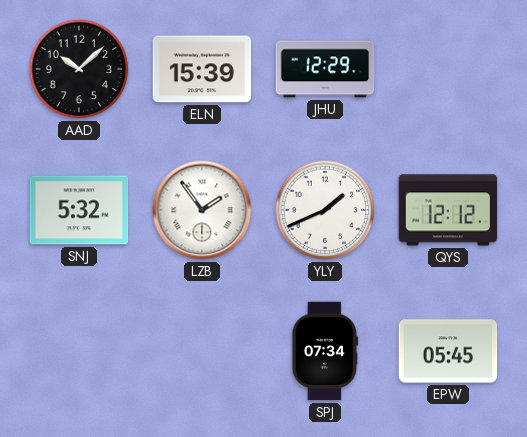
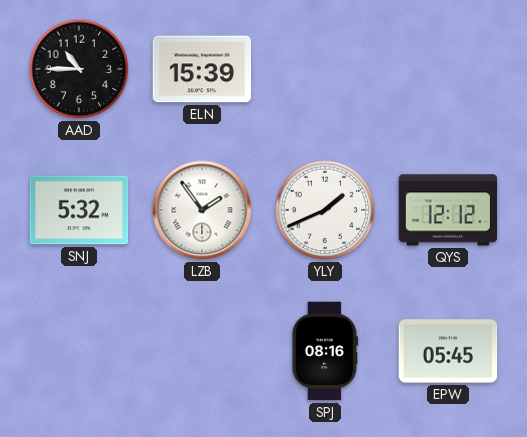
AAD: 10:08 -> 10:45
JHU: 12:29 -> none
SPJ: 07:34 -> 08:16
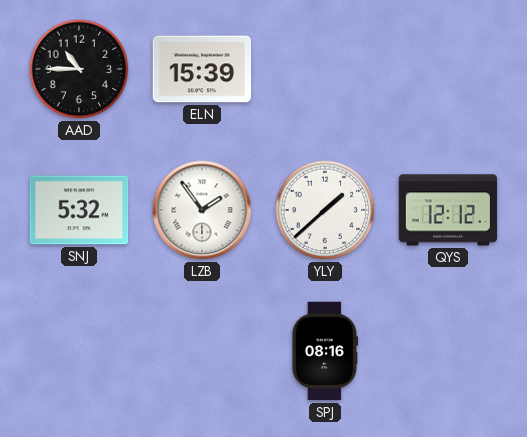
YLY: 1:41 -> 1:38
EPW: 05:45 -> none
